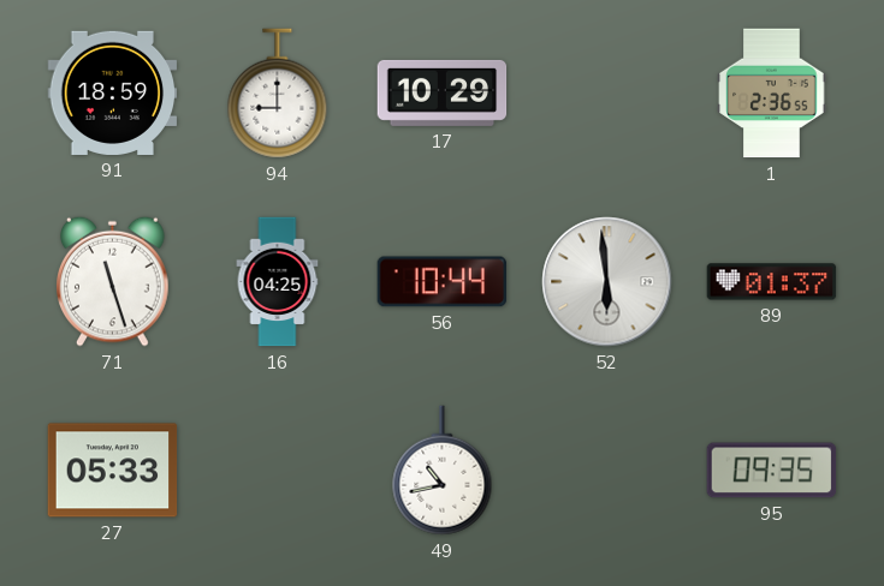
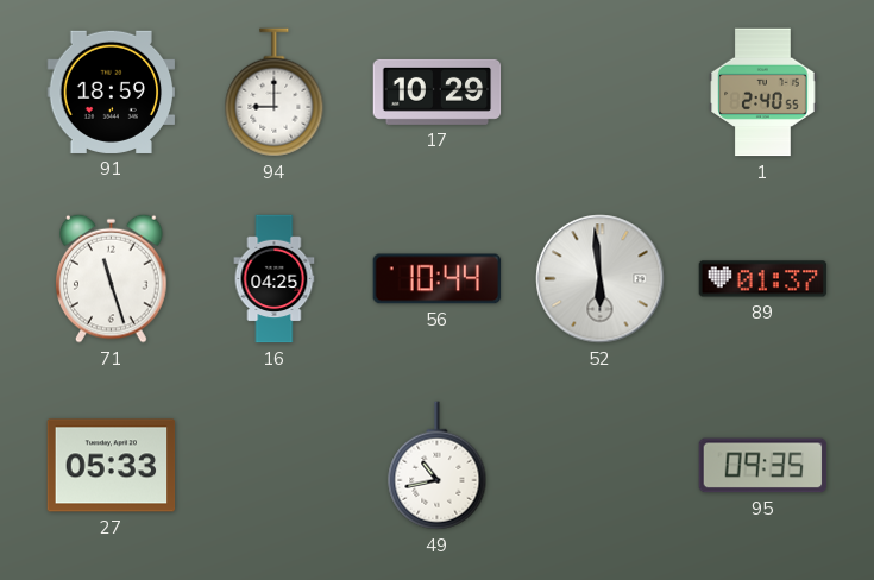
1: 2:36 -> 2:40
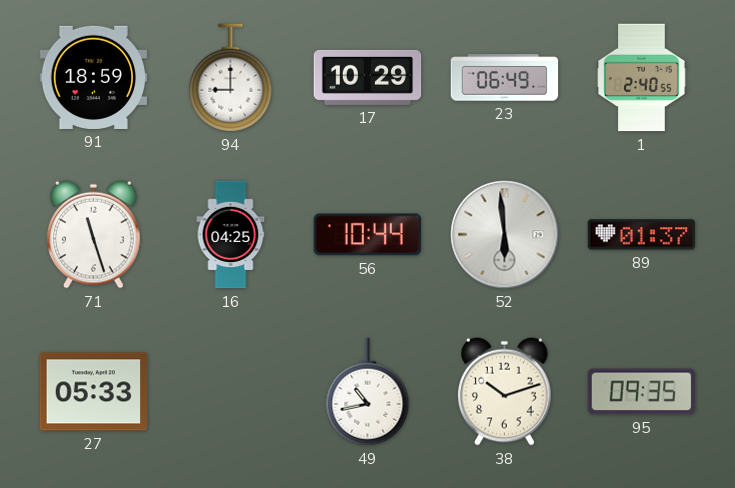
23: none -> 06:49
38: none -> 10:12
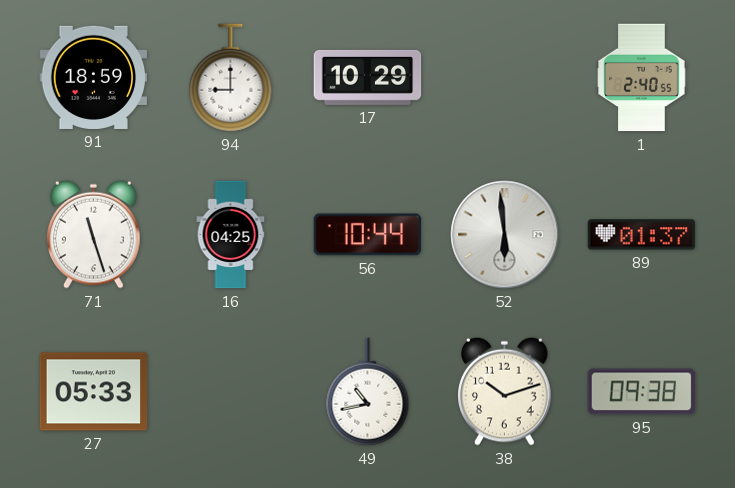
23: 06:49 -> none
95: 09:35 -> 09:38
